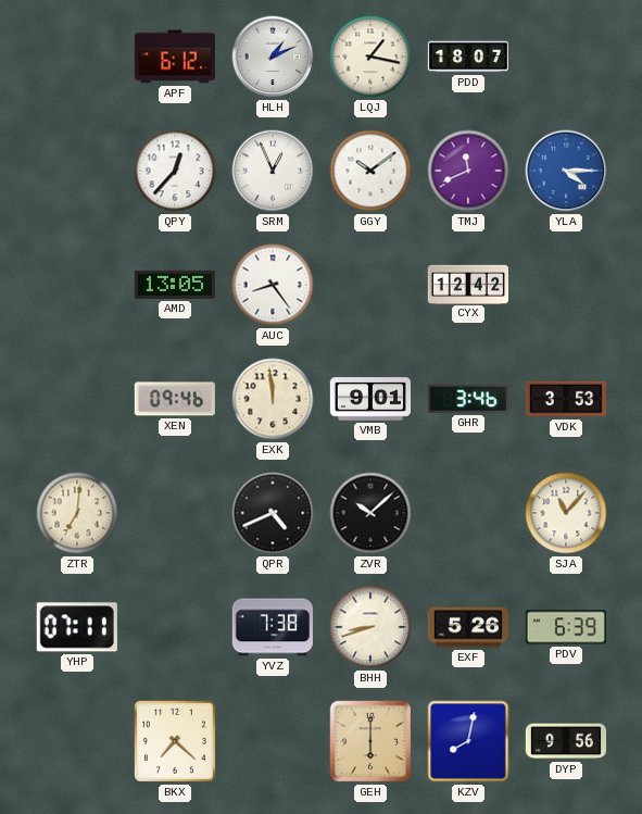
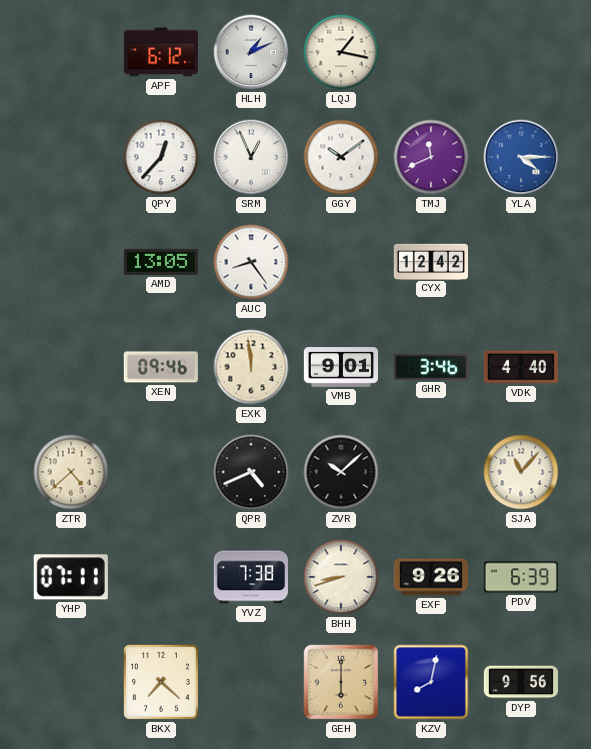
PDD: 18:07 -> none
VDK: 3:53 -> 4:40
ZTR: 7:01 -> 4:38
EXF: 5:26 -> 9:26
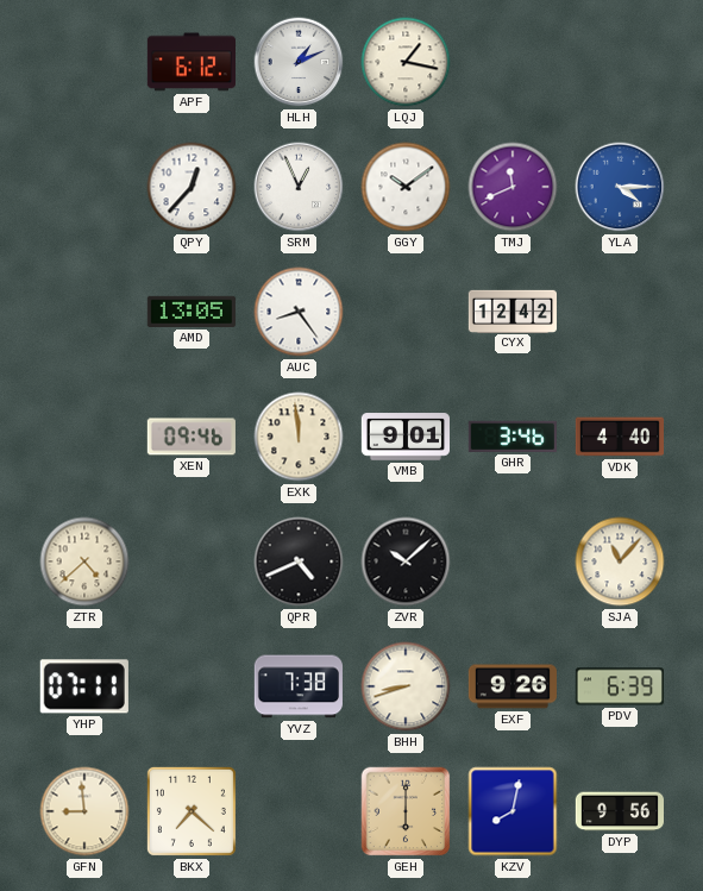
GFN: none -> 8:59
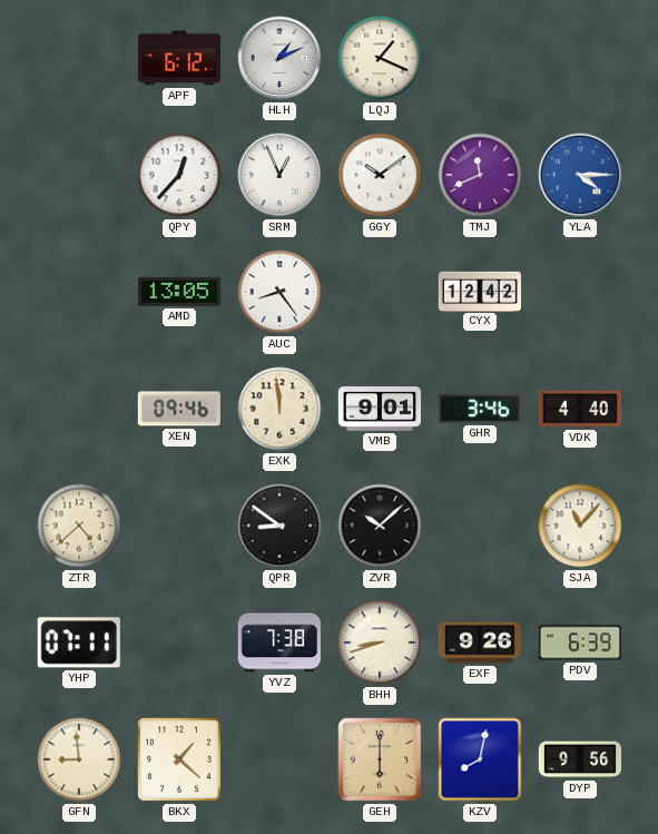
LQJ: 1:17 -> 1:19
QPR: 4:41 -> 8:51
BKX: 7:22 -> 1:22
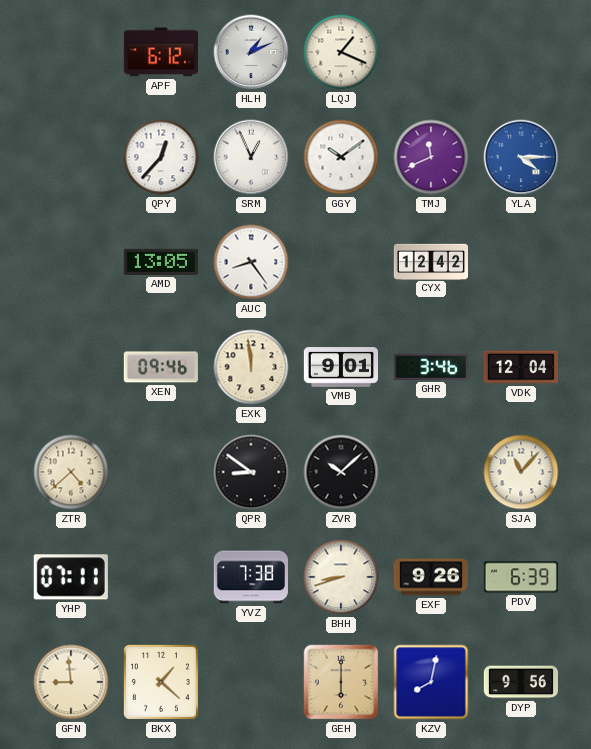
VDK: 4:40 -> 12:04
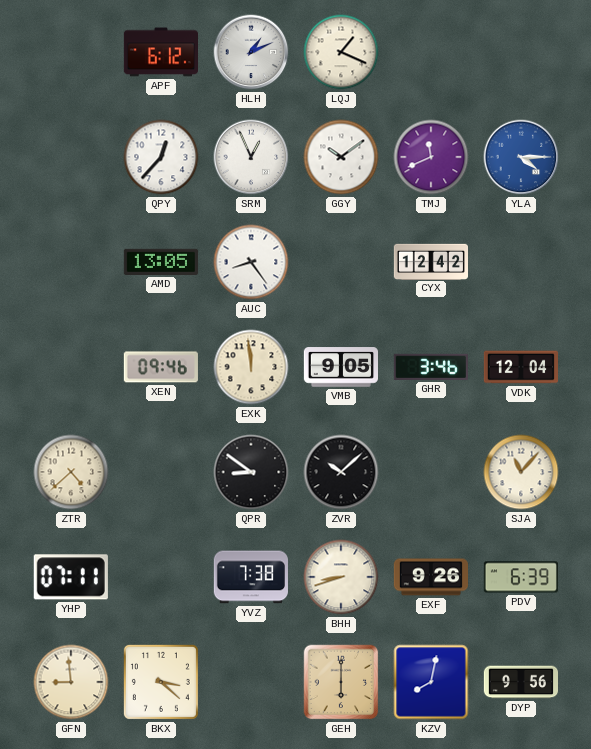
VMB: 9:01 -> 9:05
BKX: 1:22 -> 3:22
